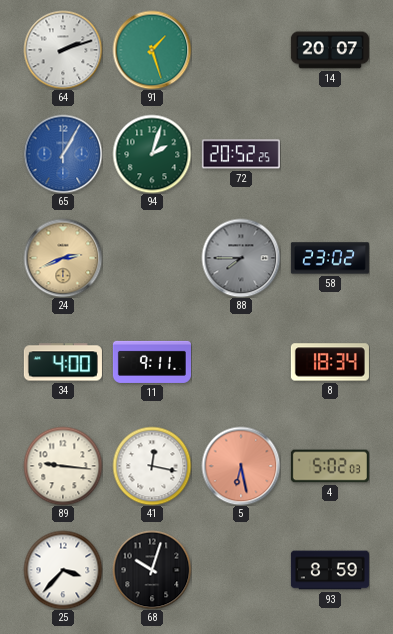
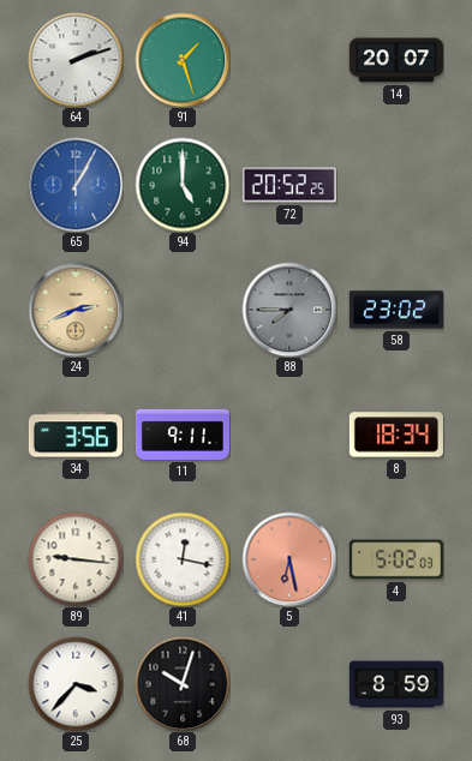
94: 2:03 -> 5:00
34: 4:00 -> 3:56
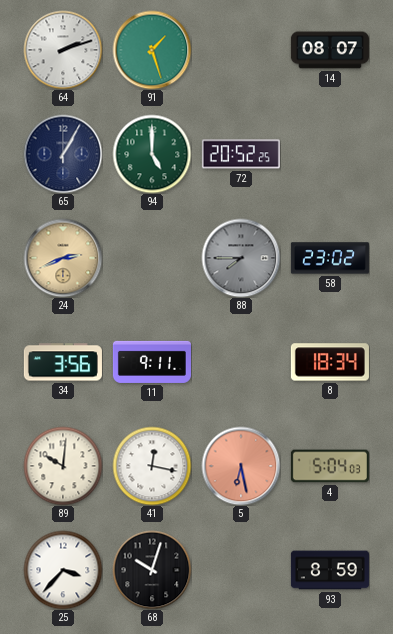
14: 20:07 -> 08:07
65 dial: blue -> navy
89: 9:16 -> 10:01
4: 5:02 -> 5:04
